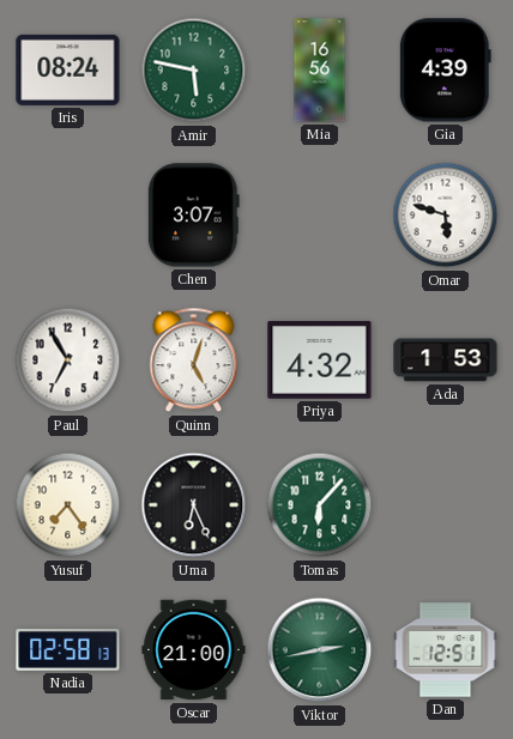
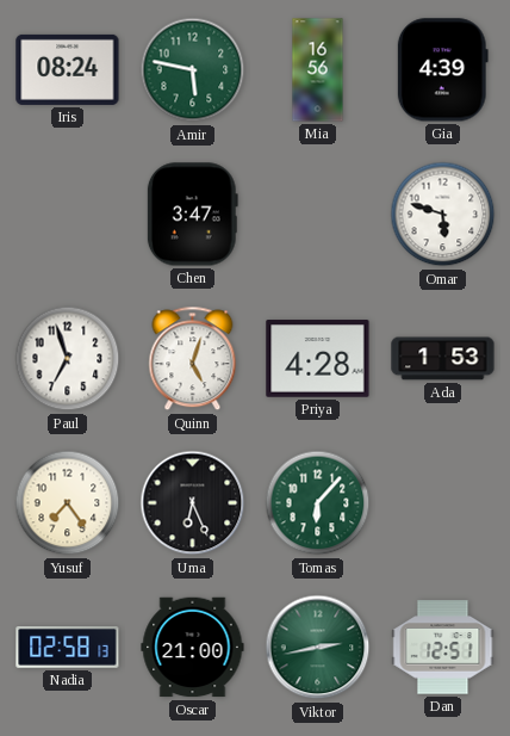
Chen: 3:07 -> 3:47
Paul: 6:55 -> 6:57
Priya: 4:32 -> 4:28
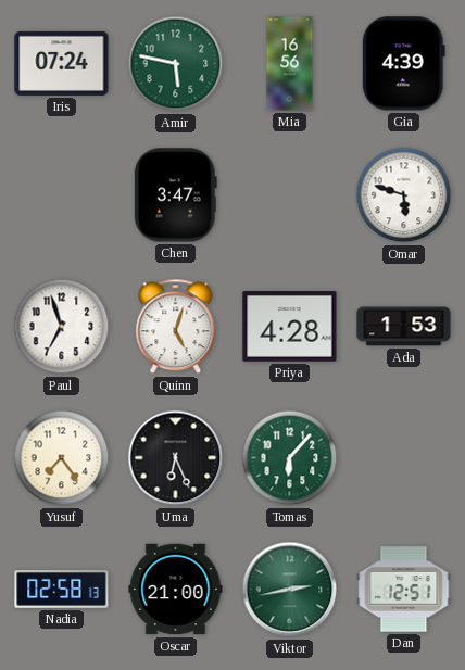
Iris: 08:24 -> 07:24
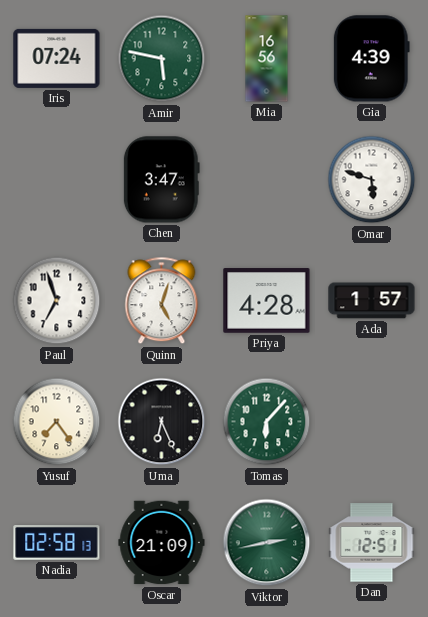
Ada: 1:53 -> 1:57
Oscar: 21:00 -> 21:09
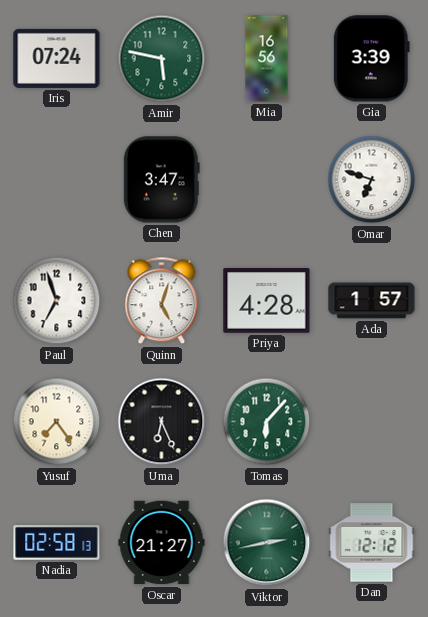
Gia: 4:39 -> 3:39
Omar: 5:48 -> 6:48
Oscar: 21:09 -> 21:27
Dan: 12:51 -> 12:12
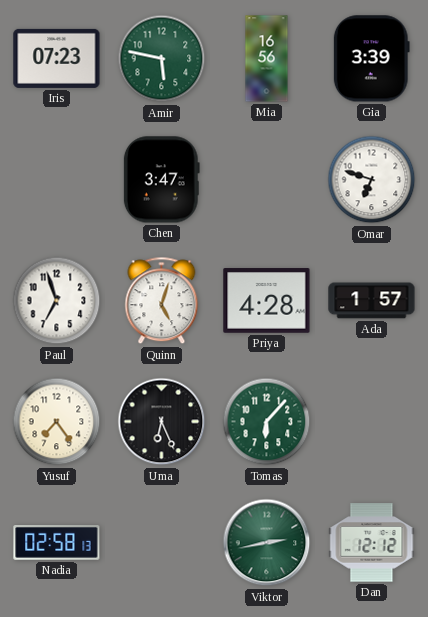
Iris: 07:24 -> 07:23
Oscar: 21:27 -> none
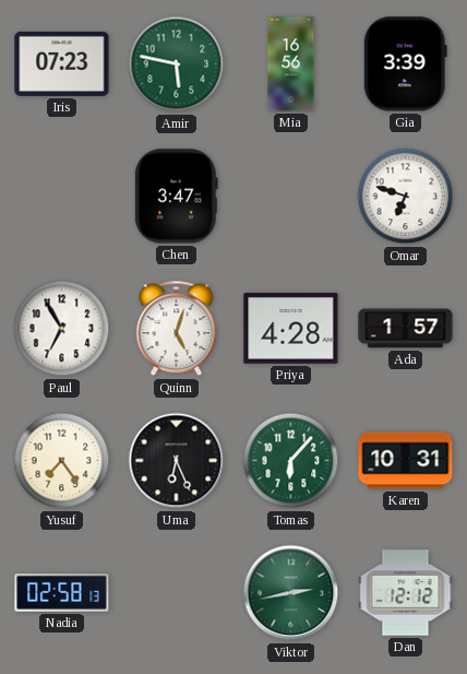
Paul: 6:57 -> 6:55
Karen: none -> 10:31
